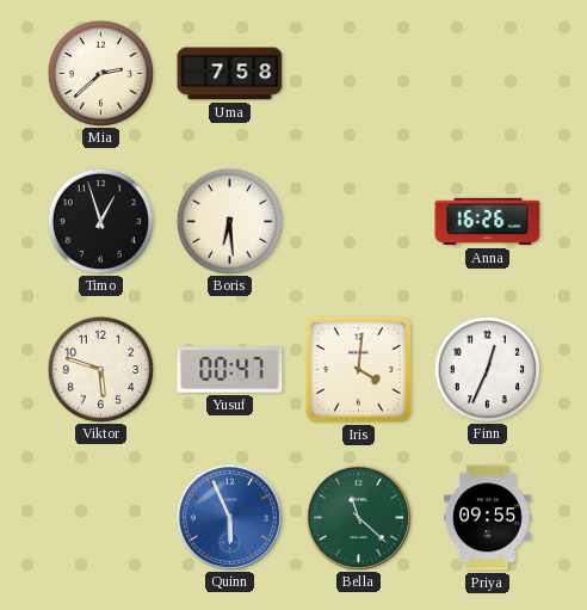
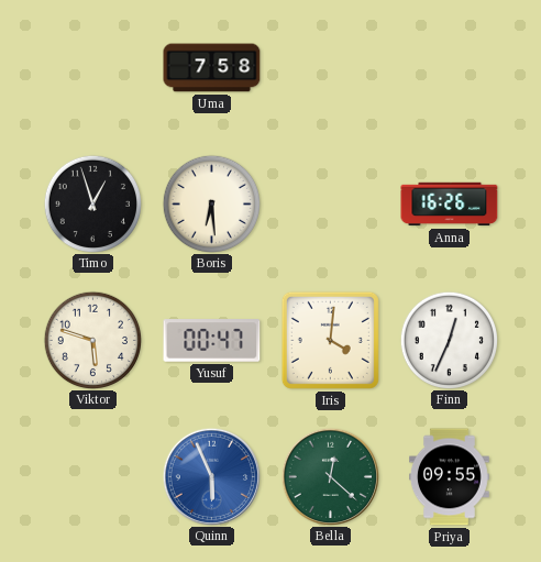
Mia: 2:38 -> none
Bella: 11:22 -> 12:22
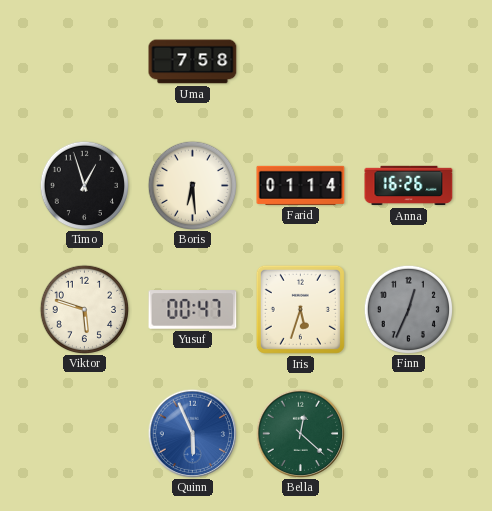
Farid: none -> 01:14
Iris: 4:01 -> 5:33
Finn dial: white -> grey
Priya: 09:55 -> none
